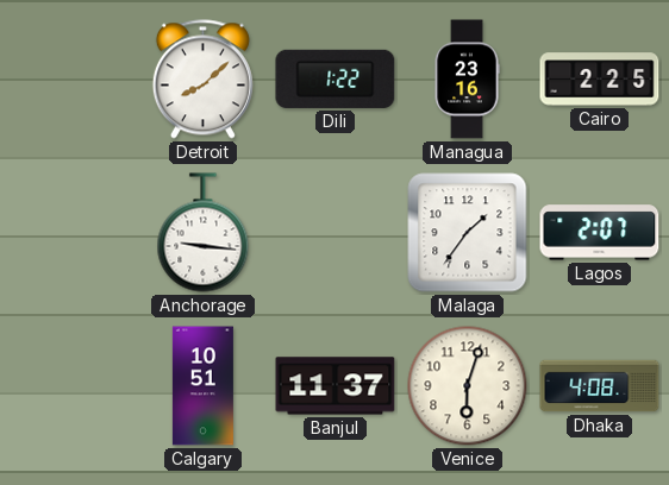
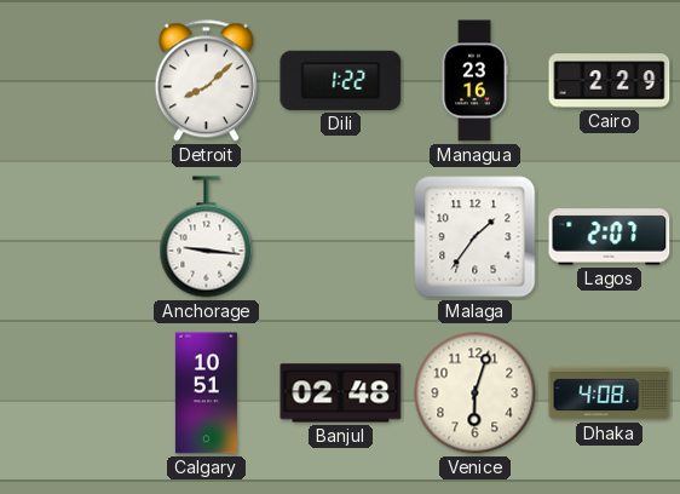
Cairo: 2:25 -> 2:29
Banjul: 11:37 -> 02:48
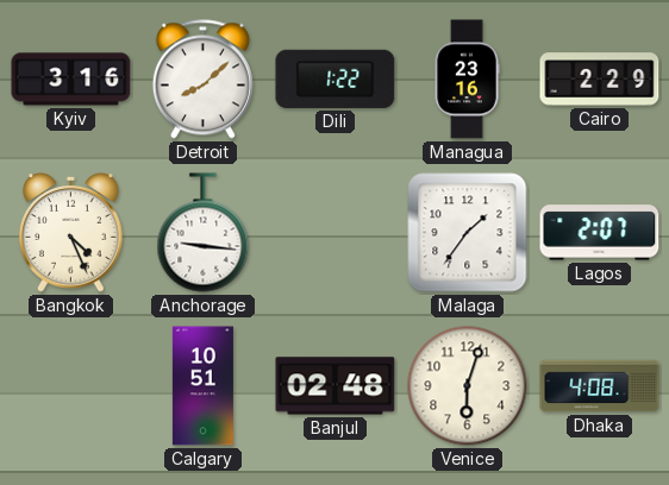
Kyiv: none -> 3:16
Bangkok: none -> 4:26
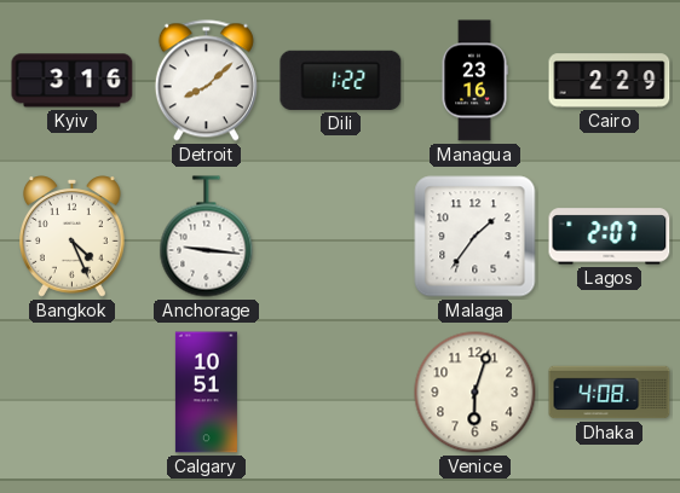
Banjul: 02:48 -> none
